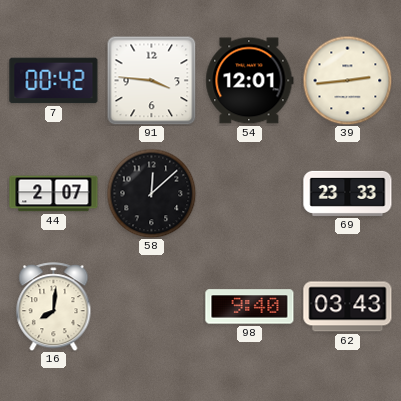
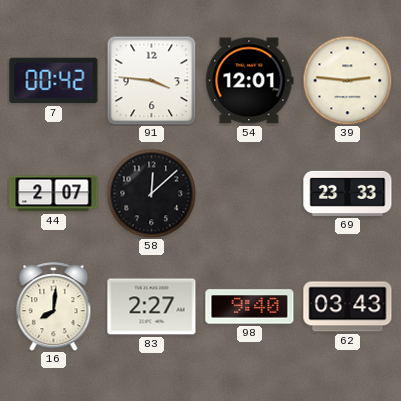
39: 2:44 -> 2:46
83: none -> 2:27
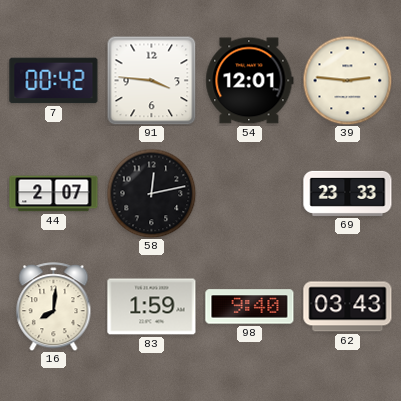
58: 12:08 -> 12:13
83: 2:27 -> 1:59
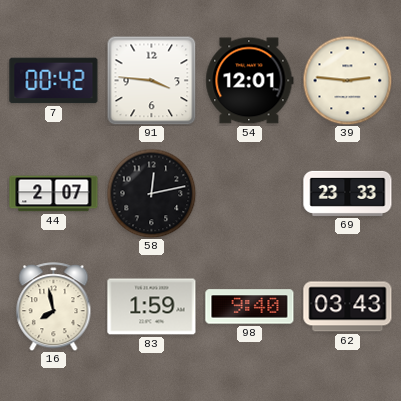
16: 8:01 -> 7:58
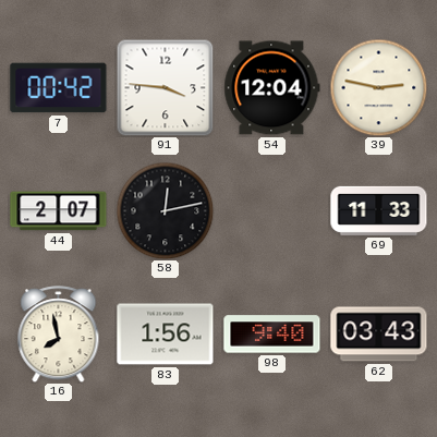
54: 12:01 -> 12:04
39: 2:46 -> 2:47
69: 23:33 -> 11:33
83: 1:59 -> 1:56
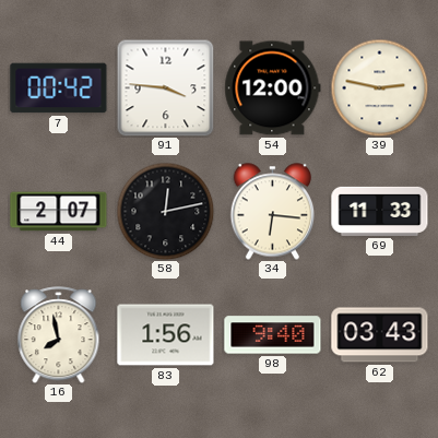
54: 12:04 -> 12:00
34: none -> 6:16
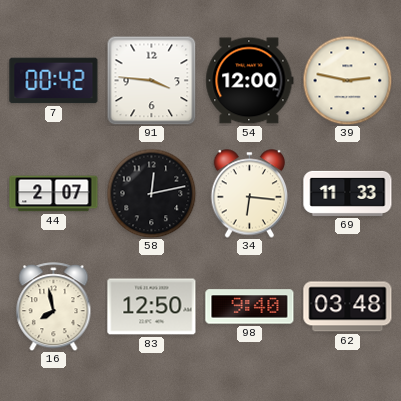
83: 1:56 -> 12:50
62: 03:43 -> 03:48
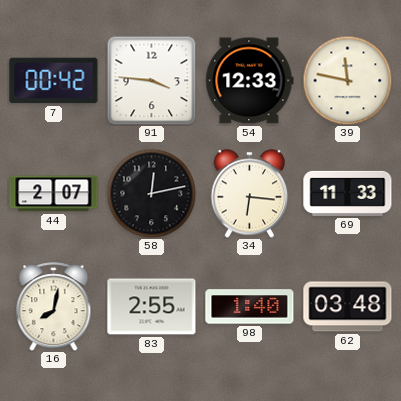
54: 12:00 -> 12:33
39: 2:47 -> 11:47
16: 7:58 -> 8:02
83: 12:50 -> 2:55
98: 9:40 -> 1:40
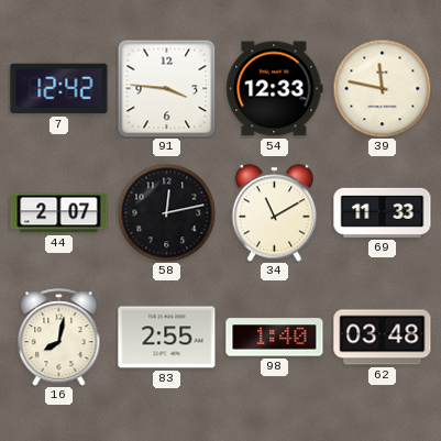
7: 00:42 -> 12:42
34: 6:16 -> 11:10
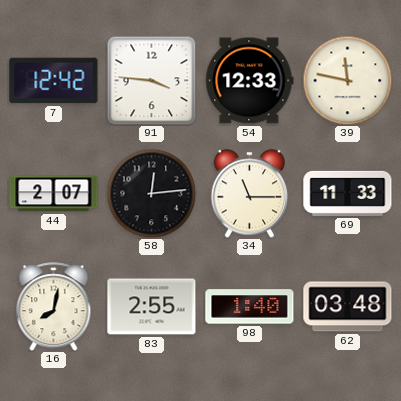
58: 12:13 -> 12:14
34: 11:10 -> 11:15
